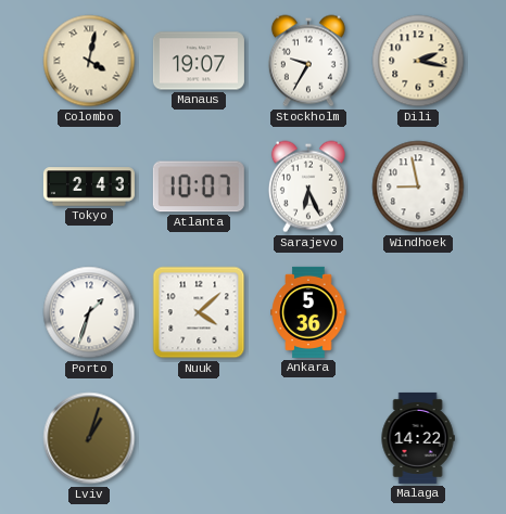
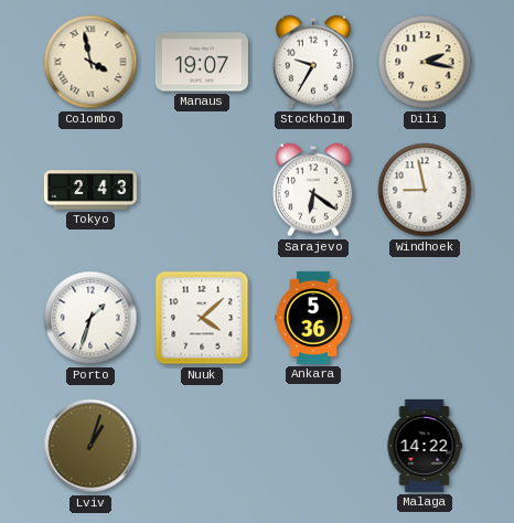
Colombo: 4:02 -> 3:58
Atlanta: 10:07 -> none
Sarajevo: 6:26 -> 6:21
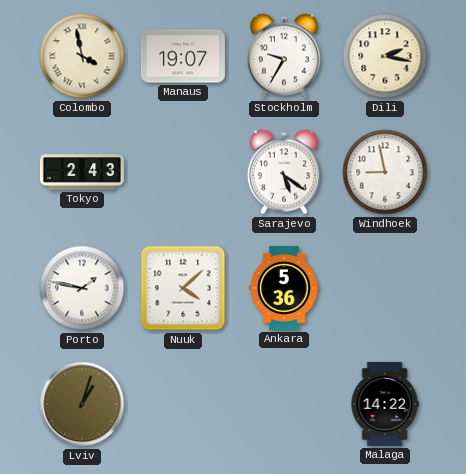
Sarajevo: 6:21 -> 5:21
Porto: 1:33 -> 1:47
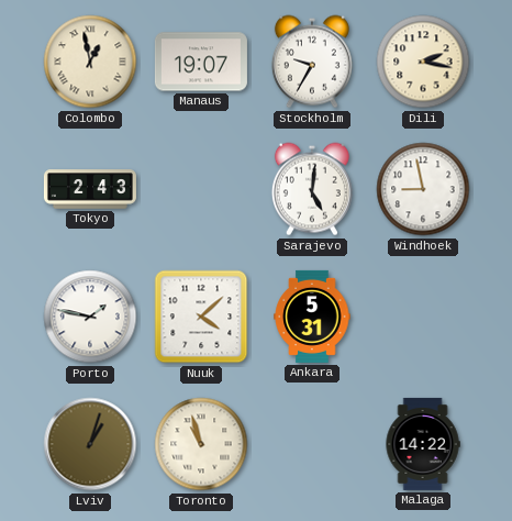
Colombo: 3:58 -> 12:58
Sarajevo: 5:21 -> 5:01
Ankara: 5:36 -> 5:31
Toronto: none -> 10:57
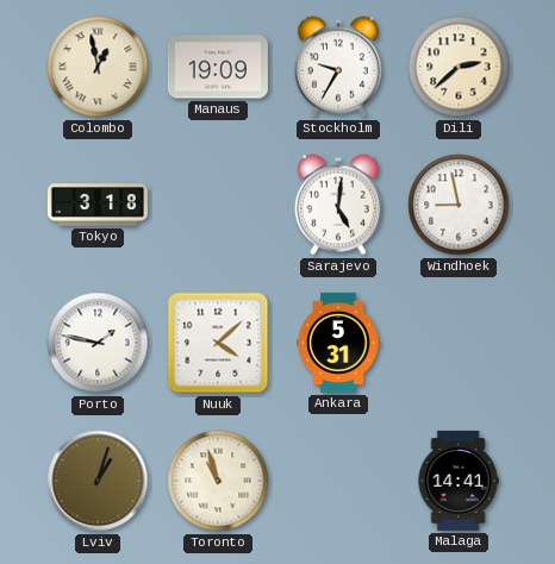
Manaus: 19:07 -> 19:09
Dili: 2:17 -> 2:38
Tokyo: 2:43 -> 3:18
Malaga: 14:22 -> 14:41
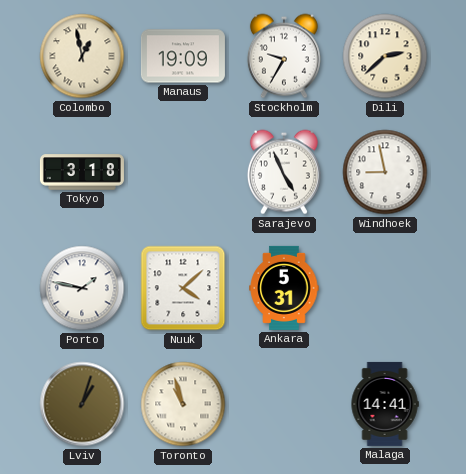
Sarajevo: 5:01 -> 4:56
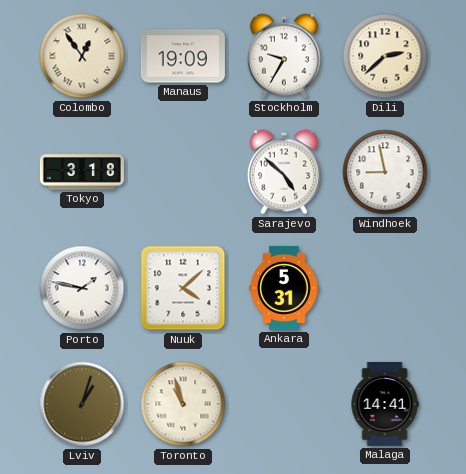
Colombo: 12:58 -> 12:54
Sarajevo: 4:56 -> 4:52
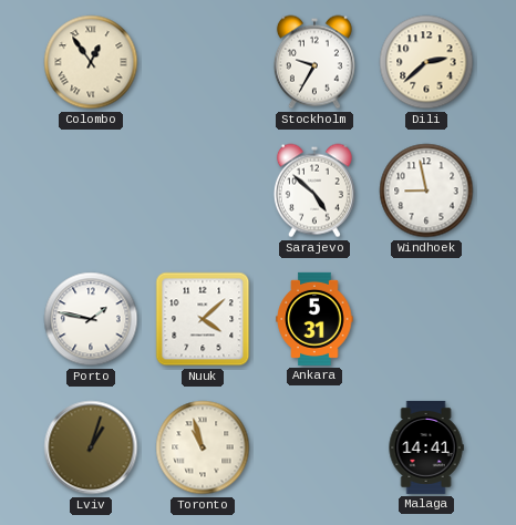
Manaus: 19:09 -> none
Tokyo: 3:18 -> none
